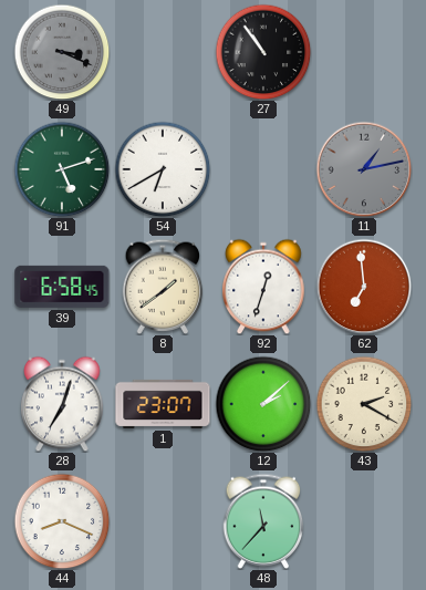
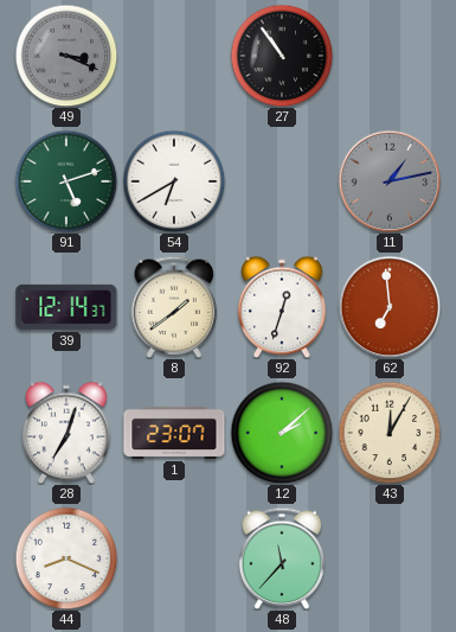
39: 6:58 -> 12:14
43: 2:20 -> 12:05
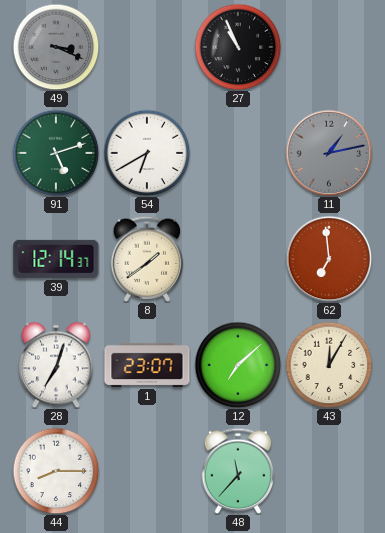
27: 10:54 -> 10:56
92: 12:33 -> none
12: 2:08 -> 7:08
44: 8:19 -> 8:15
